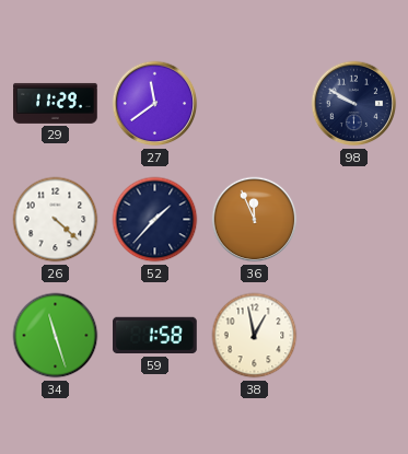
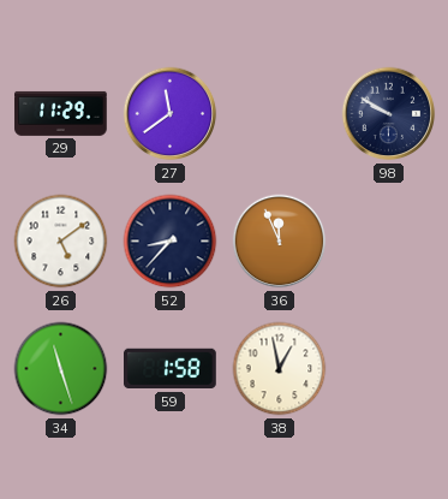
26: 4:22 -> 5:09
52: 1:37 -> 8:37
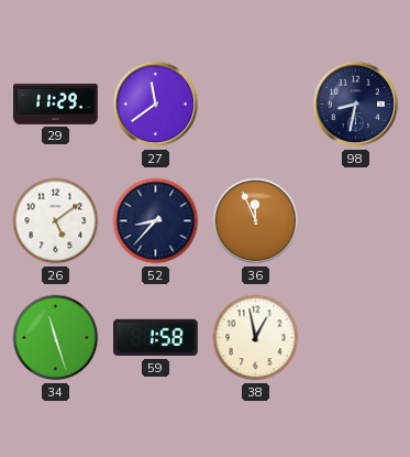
98: 9:50 -> 8:32
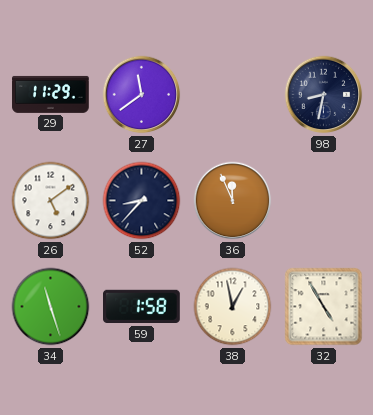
32: none -> 4:55
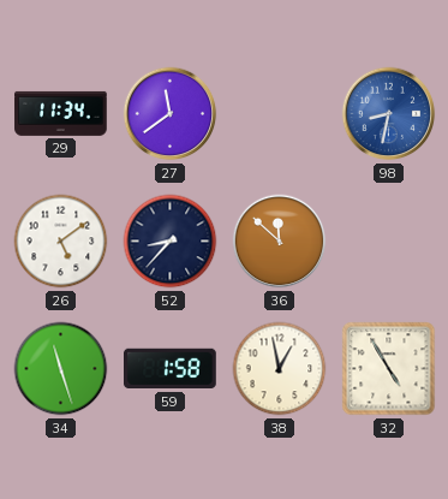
29: 11:29 -> 11:34
98 dial: navy -> blue
36: 11:56 -> 11:52
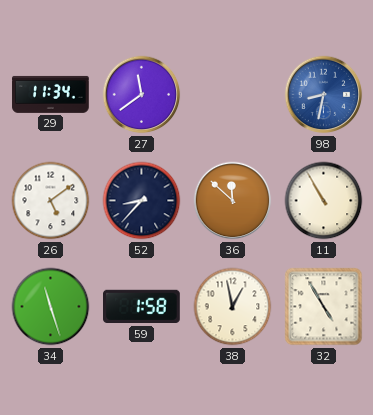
11: none -> 10:55
